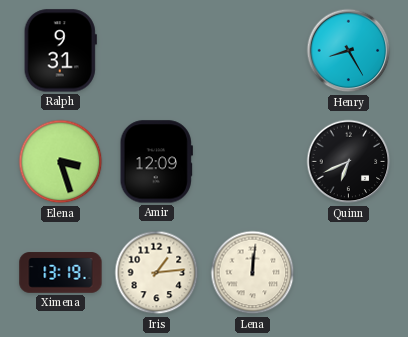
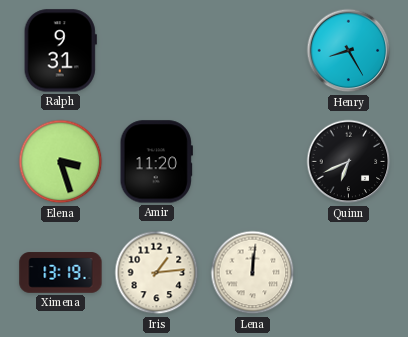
Amir: 12:09 -> 11:20
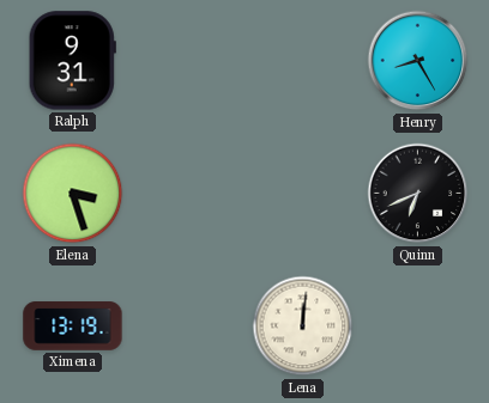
Amir: 11:20 -> none
Iris: 1:14 -> none
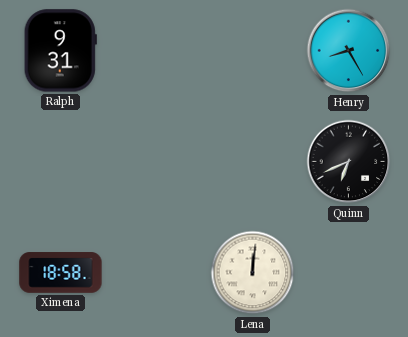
Elena: 3:27 -> none
Ximena: 13:19 -> 18:58
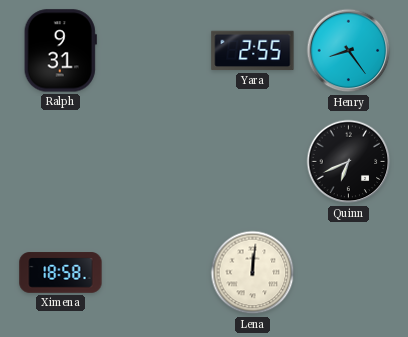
Yara: none -> 2:55
Henry: 8:25 -> 8:24
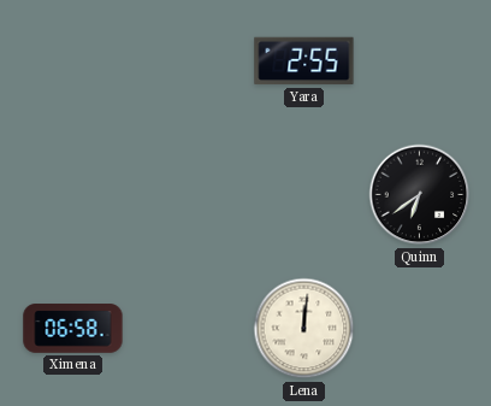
Ralph: 9:31 -> none
Henry: 8:24 -> none
Quinn: 6:41 -> 6:39
Ximena: 18:58 -> 06:58
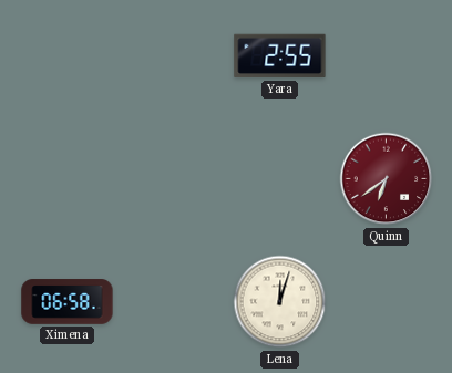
Quinn dial: black -> burgundy
Lena: 12:01 -> 12:03
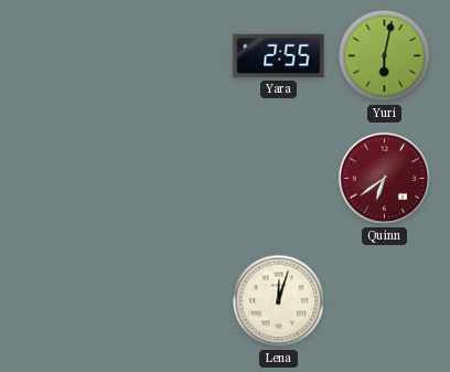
Yuri: none -> 6:02
Ximena: 06:58 -> none
